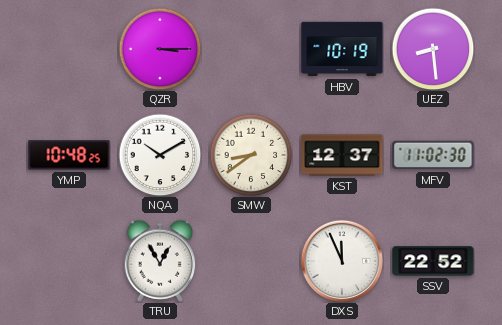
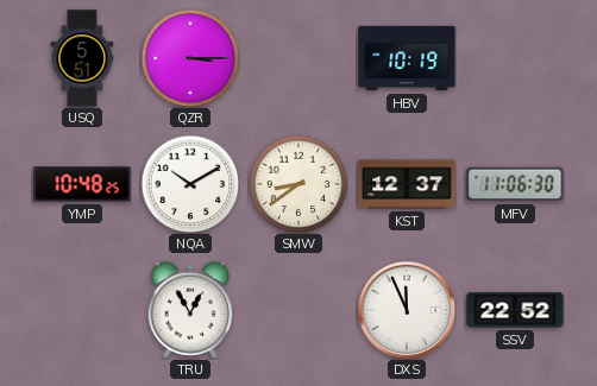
USQ: none -> 5:51
UEZ: 8:29 -> none
MFV: 11:02 -> 11:06
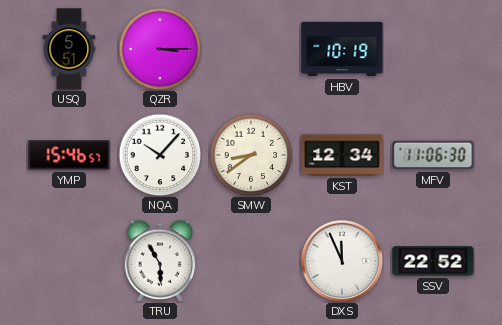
YMP: 10:48 -> 15:46
NQA: 10:10 -> 10:07
KST: 12:37 -> 12:34
TRU: 12:55 -> 5:55
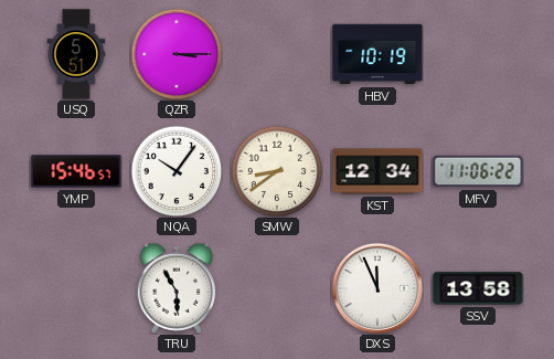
NQA: 10:07 -> 10:06
MFV: 11:06:30 -> 11:06:22
SSV: 22:52 -> 13:58
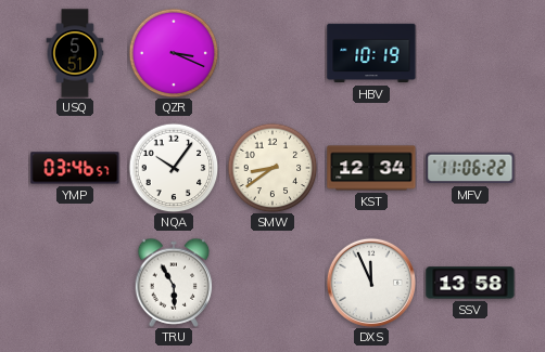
QZR: 3:15 -> 3:19
YMP: 15:46 -> 03:46
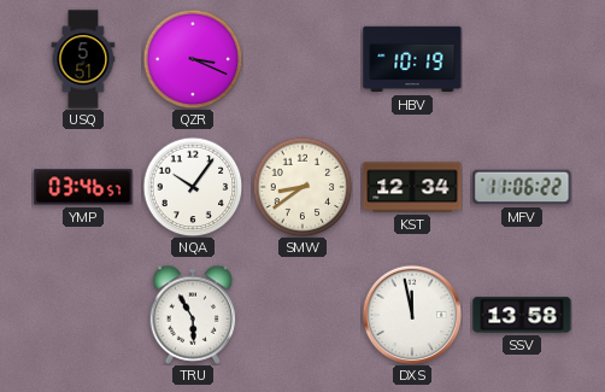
DXS: 11:56 -> 11:58
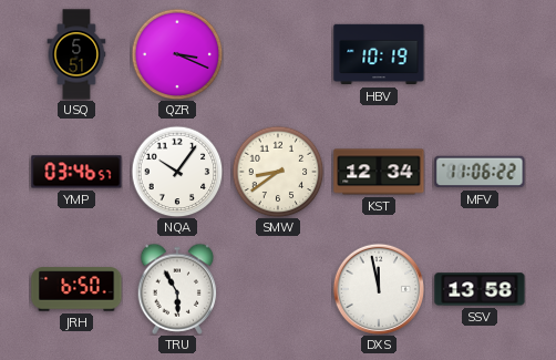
JRH: none -> 6:50
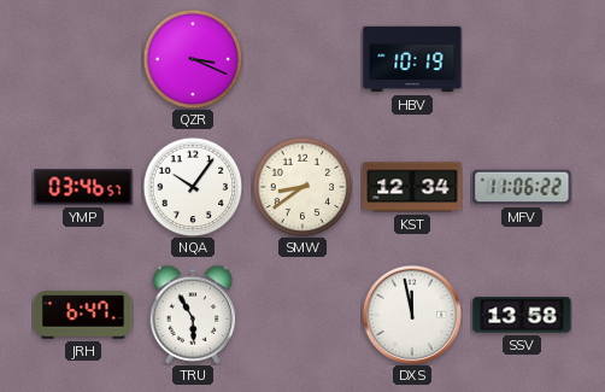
USQ: 5:51 -> none
JRH: 6:50 -> 6:47
